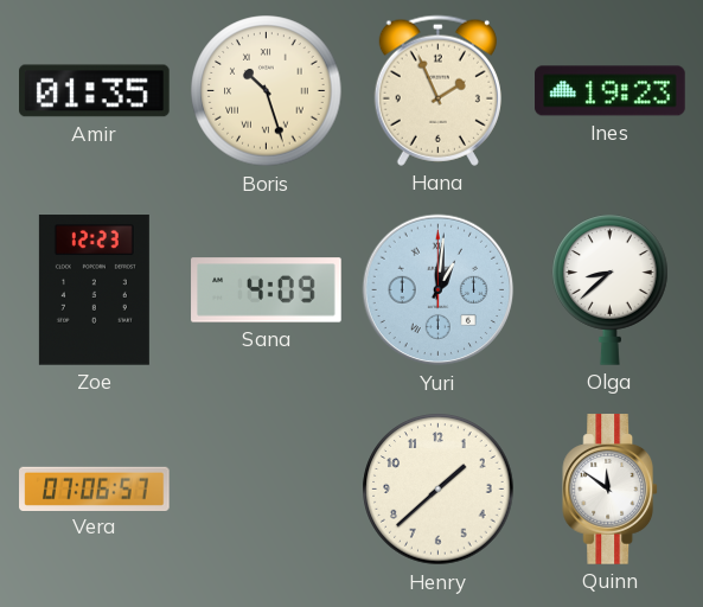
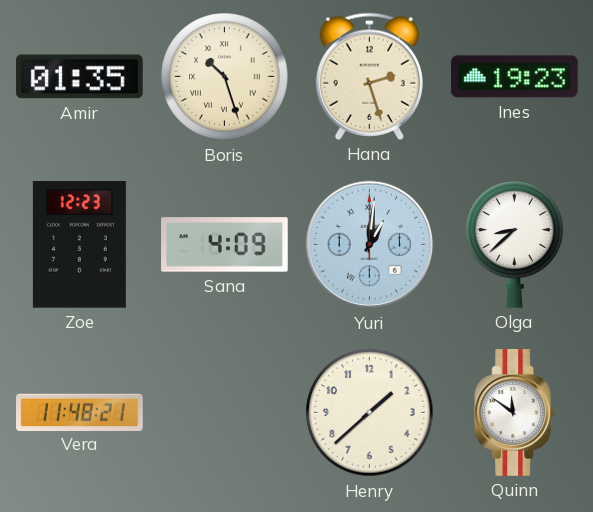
Hana: 1:56 -> 2:27
Vera: 07:06 -> 11:48
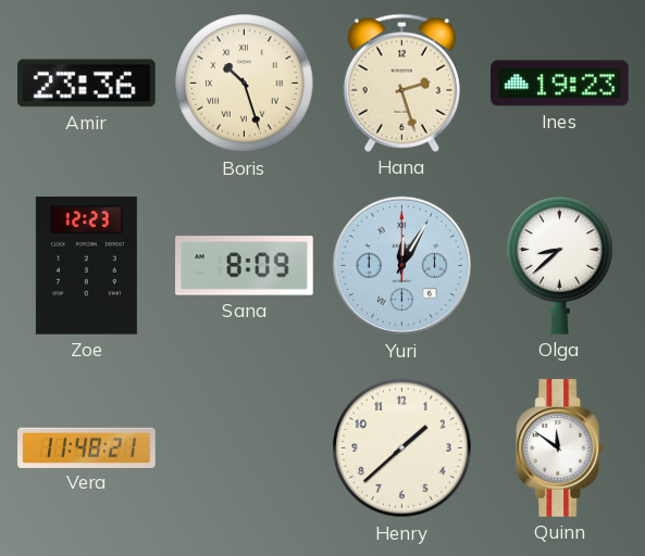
Amir: 01:35 -> 23:36
Sana: 4:09 -> 8:09
Yuri: 1:01 -> 12:05
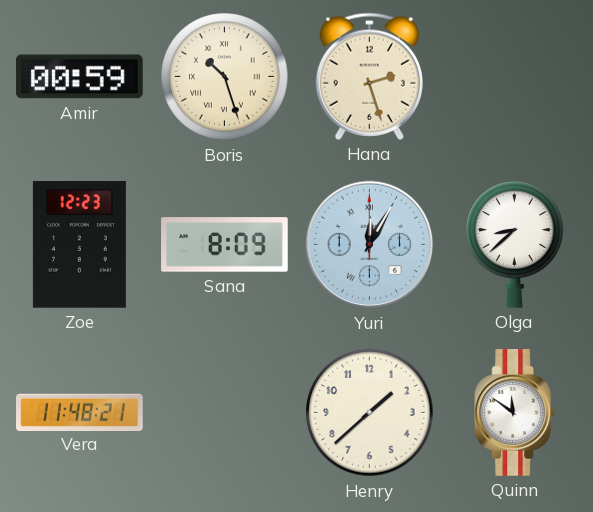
Amir: 23:36 -> 00:59
Ines: 19:23 -> none
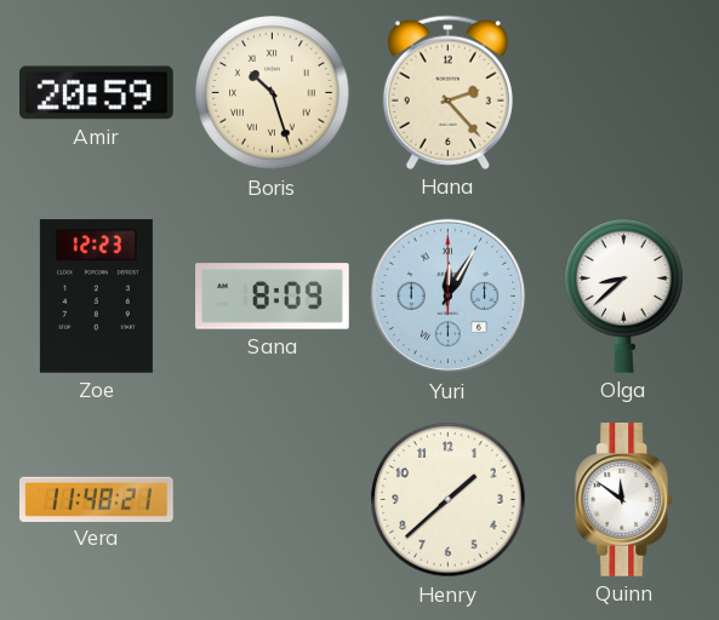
Amir: 00:59 -> 20:59
Hana: 2:27 -> 2:23
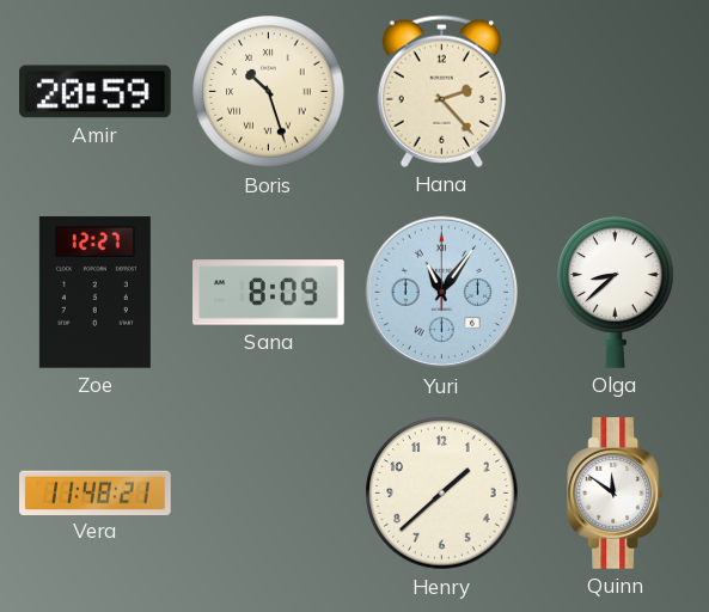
Zoe: 12:23 -> 12:27
Yuri: 12:05 -> 11:06
